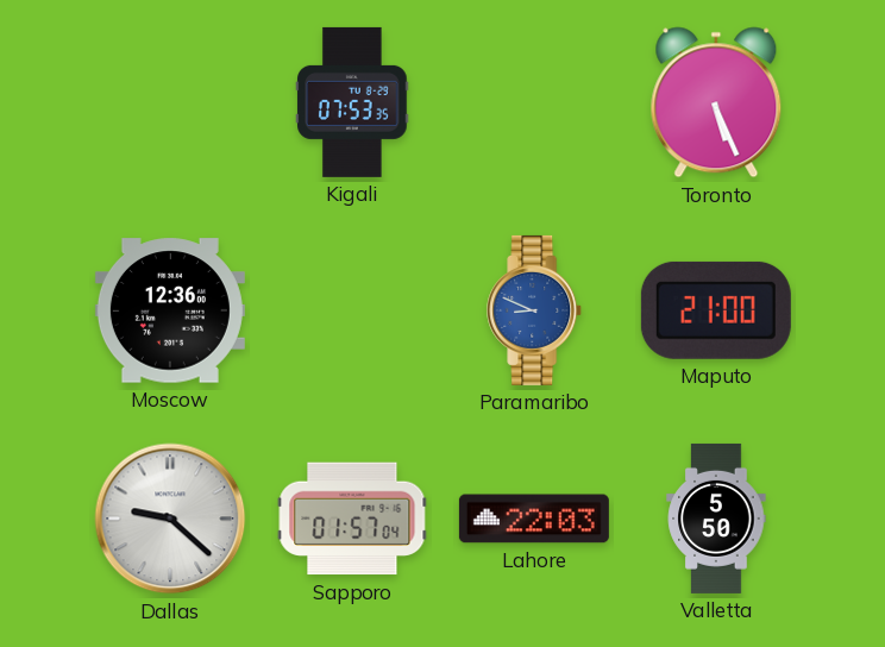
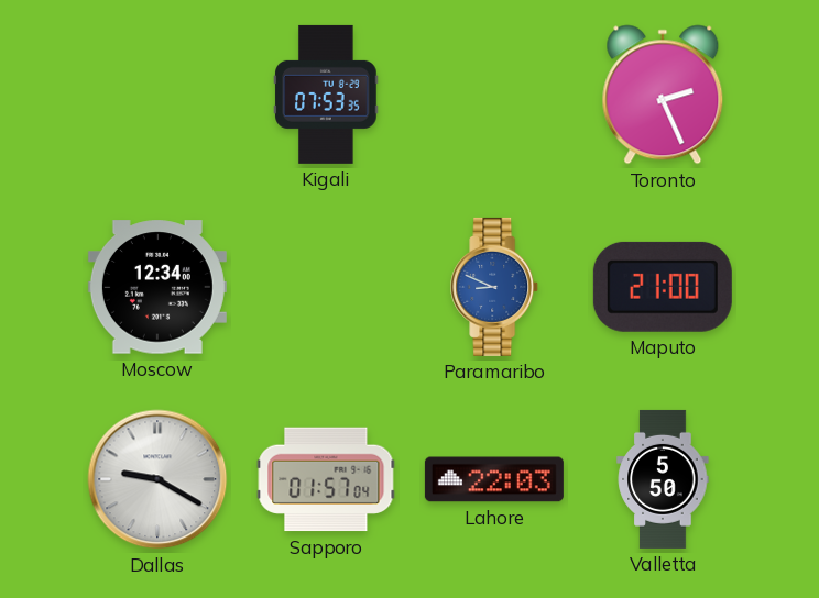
Toronto: 5:26 -> 2:26
Moscow: 12:36 -> 12:34
Dallas: 9:22 -> 9:20
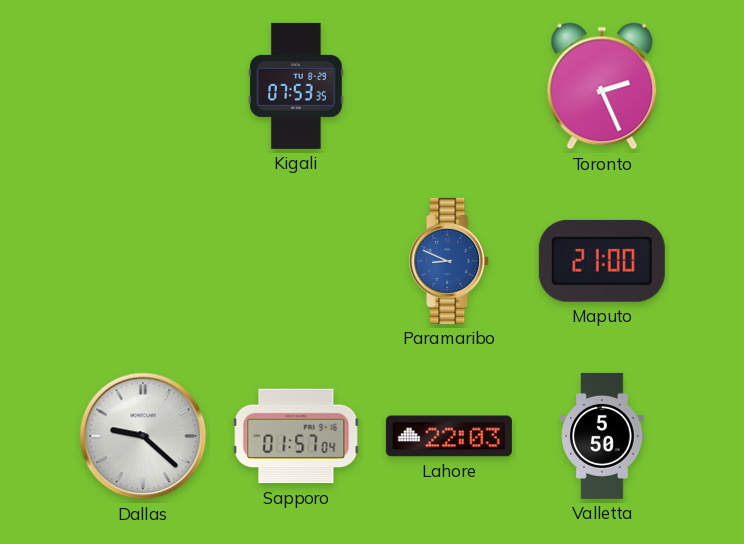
Moscow: 12:34 -> none
Dallas: 9:20 -> 9:22
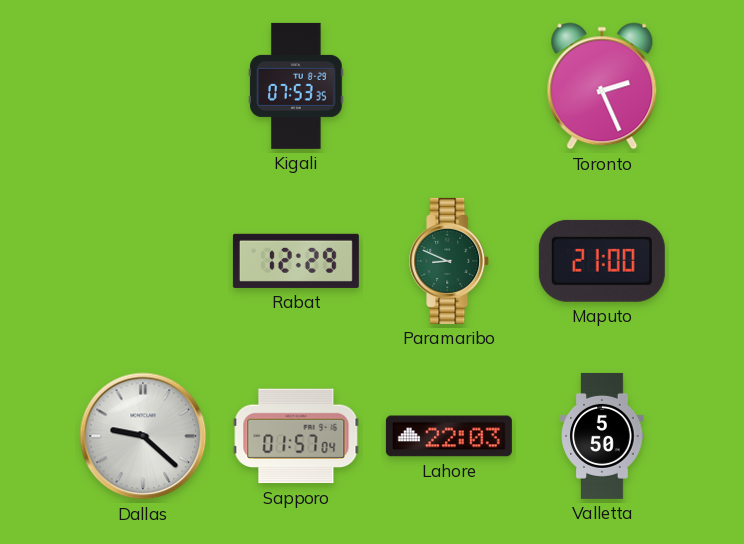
Rabat: none -> 12:29
Paramaribo dial: blue -> green
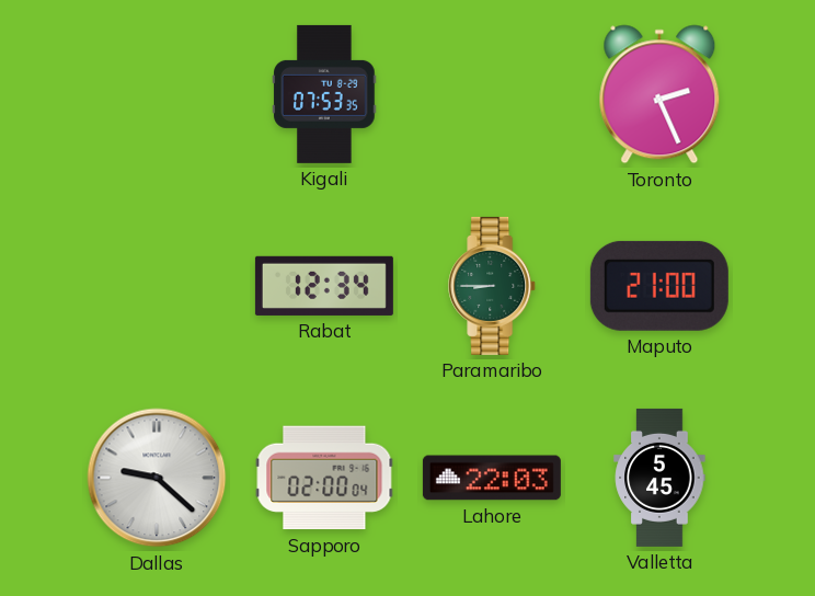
Rabat: 12:29 -> 12:34
Paramaribo: 8:49 -> 8:45
Sapporo: 01:57 -> 02:00
Valletta: 5:50 -> 5:45
